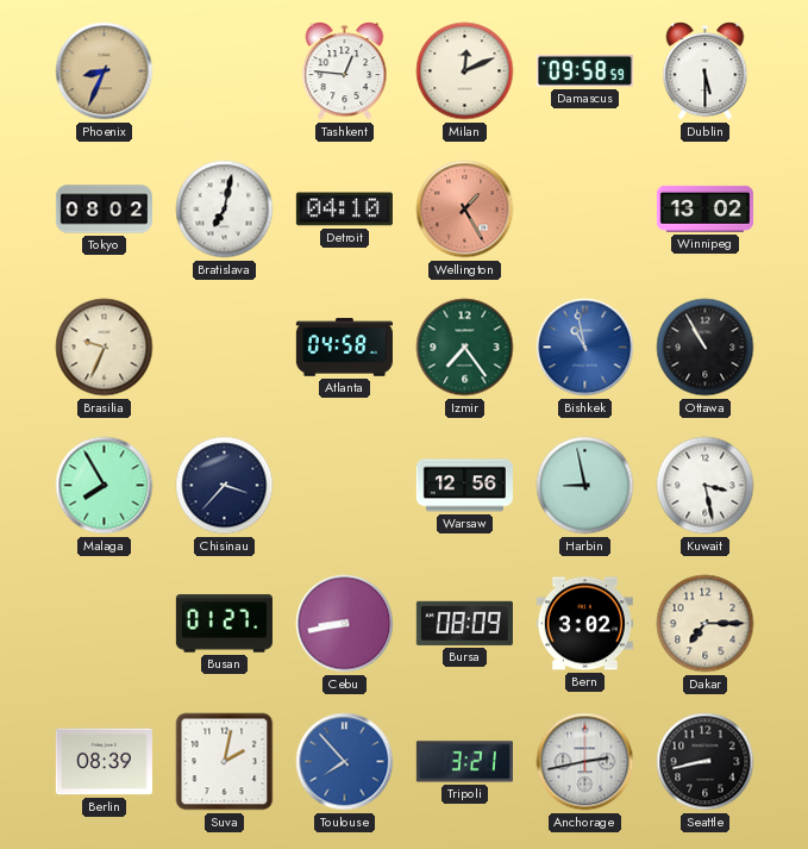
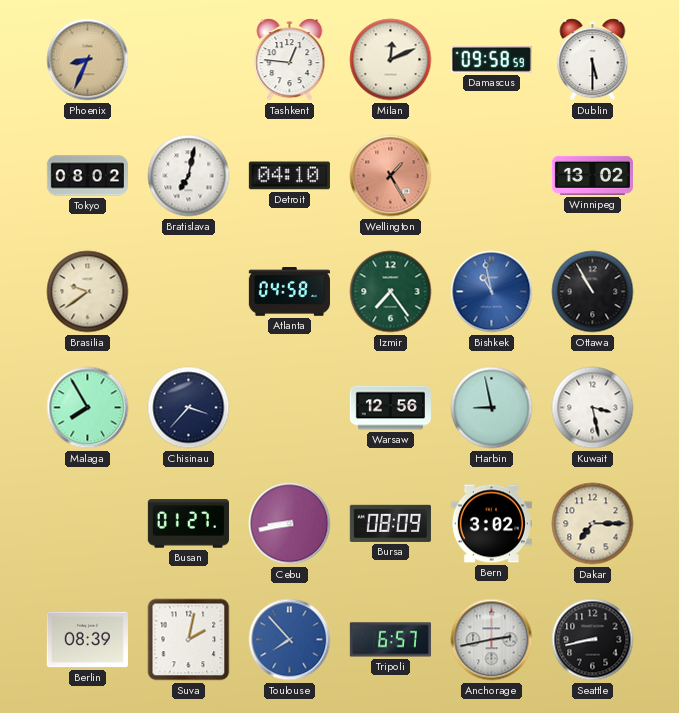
Brasilia: 9:34 -> 9:39
Tripoli: 3:21 -> 6:57
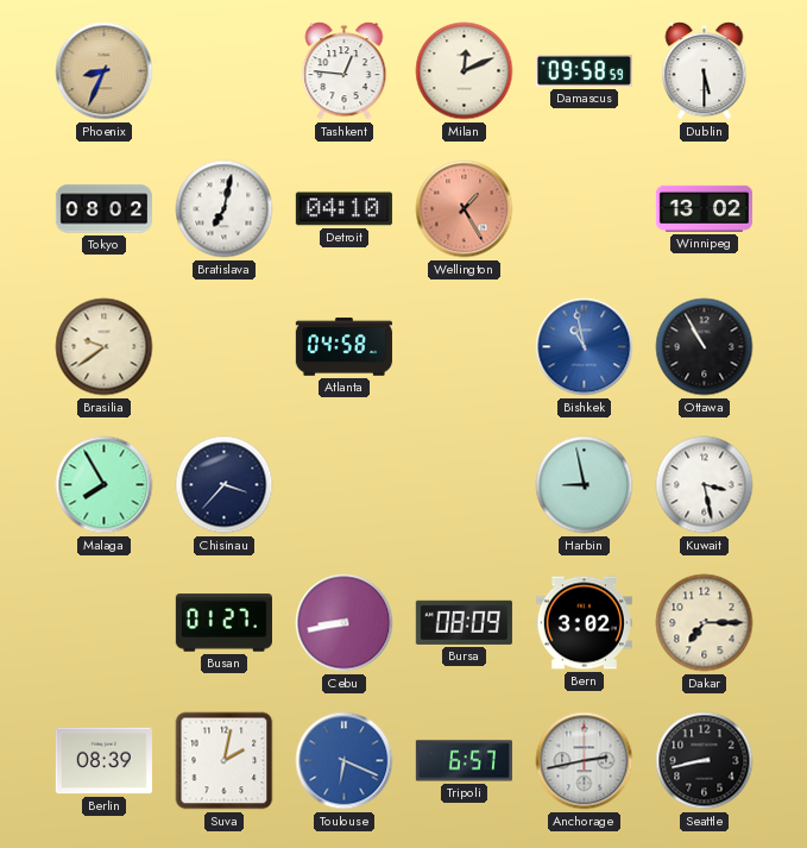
Izmir: 7:24 -> none
Warsaw: 12:56 -> none
Toulouse: 7:53 -> 6:19
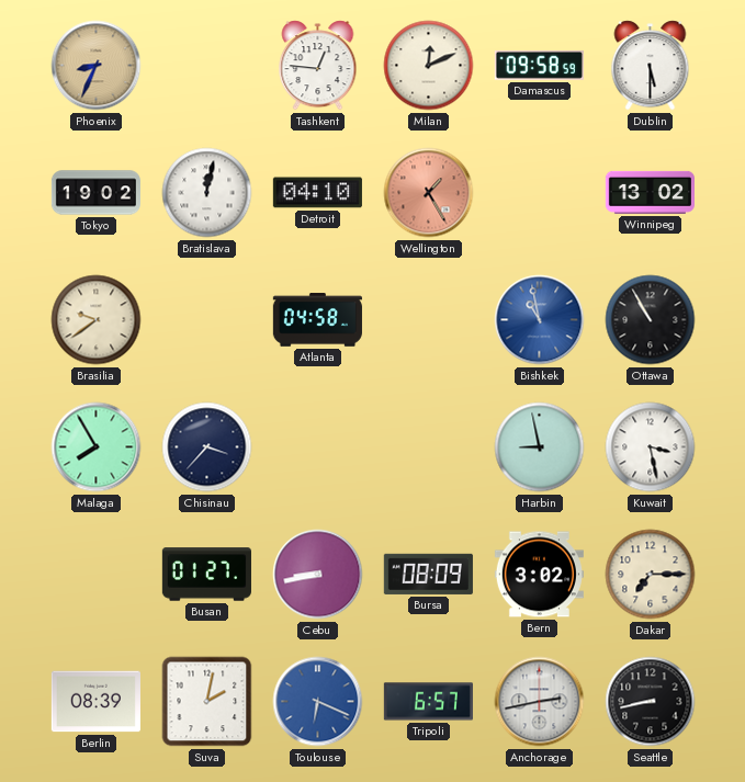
Tokyo: 08:02 -> 19:02
Bratislava: 7:02 -> 12:02
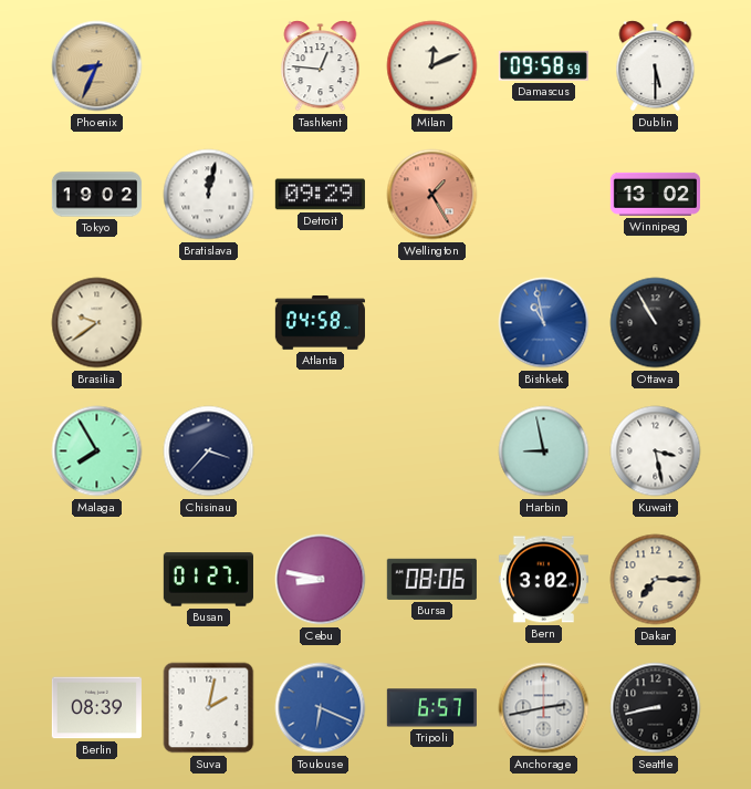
Detroit: 04:10 -> 09:29
Cebu: 8:43 -> 8:47
Bursa: 08:09 -> 08:06
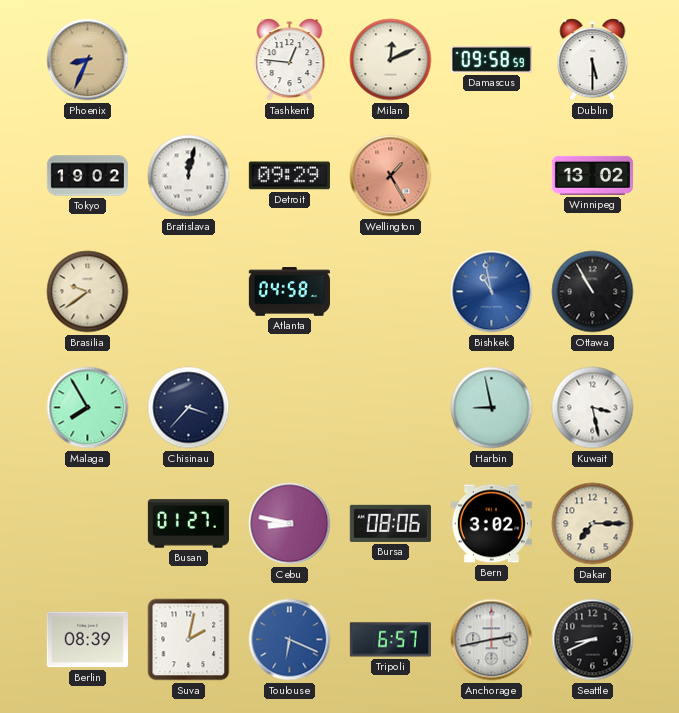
Seattle: 8:43 -> 8:41
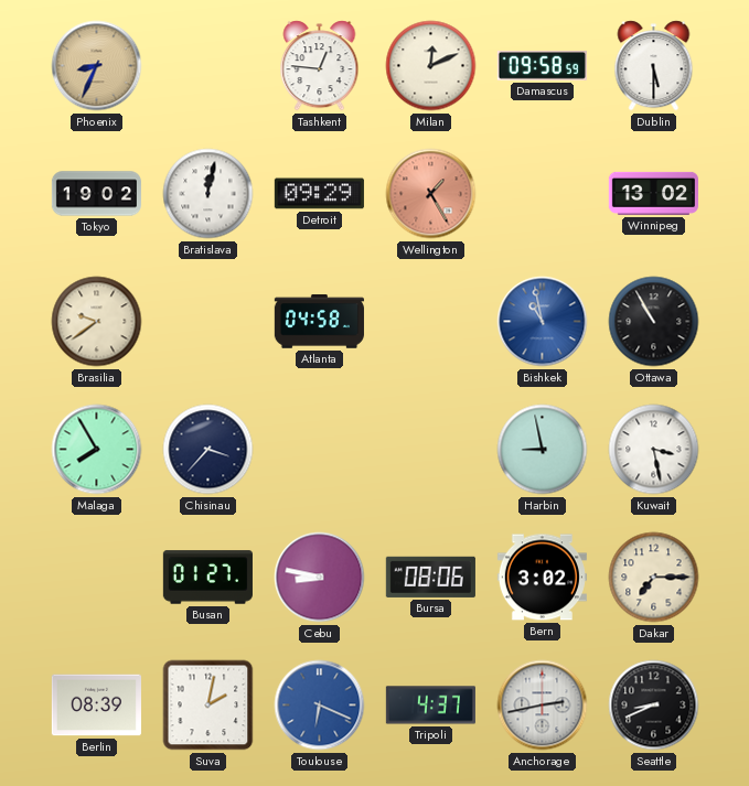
Tripoli: 6:57 -> 4:37
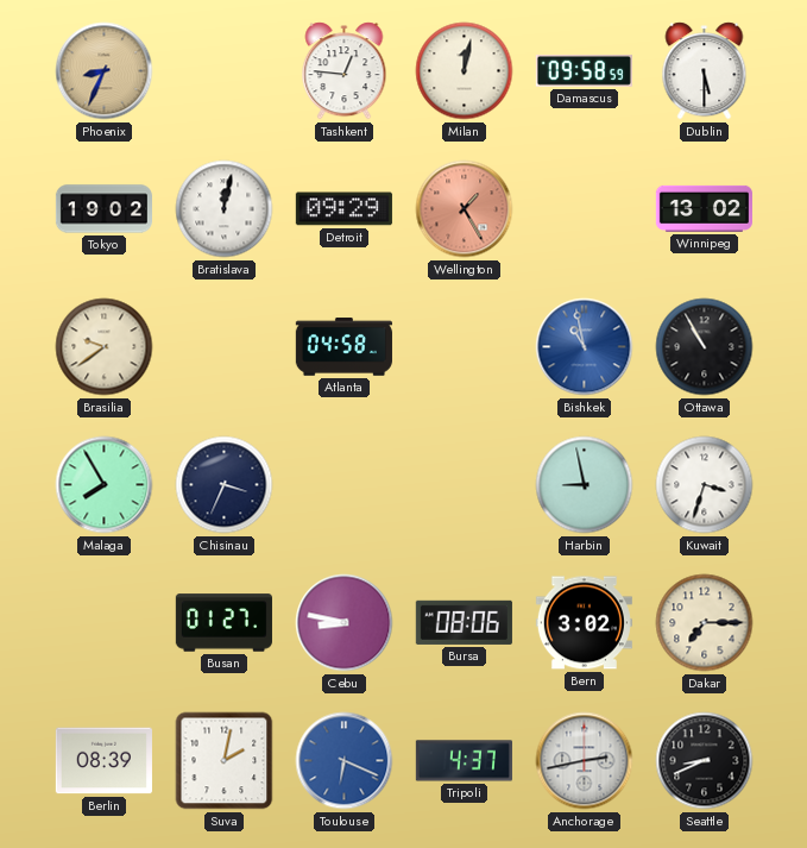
Milan: 12:11 -> 12:02
Chisinau: 3:37 -> 3:34
Kuwait: 3:28 -> 3:33
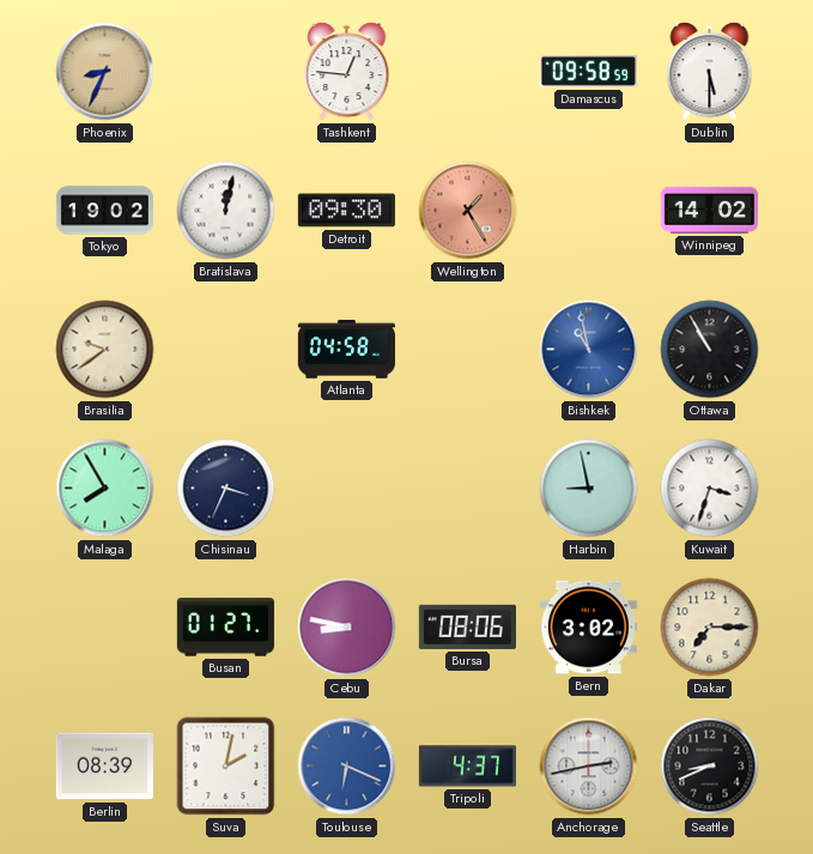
Milan: 12:02 -> none
Detroit: 09:29 -> 09:30
Winnipeg: 13:02 -> 14:02
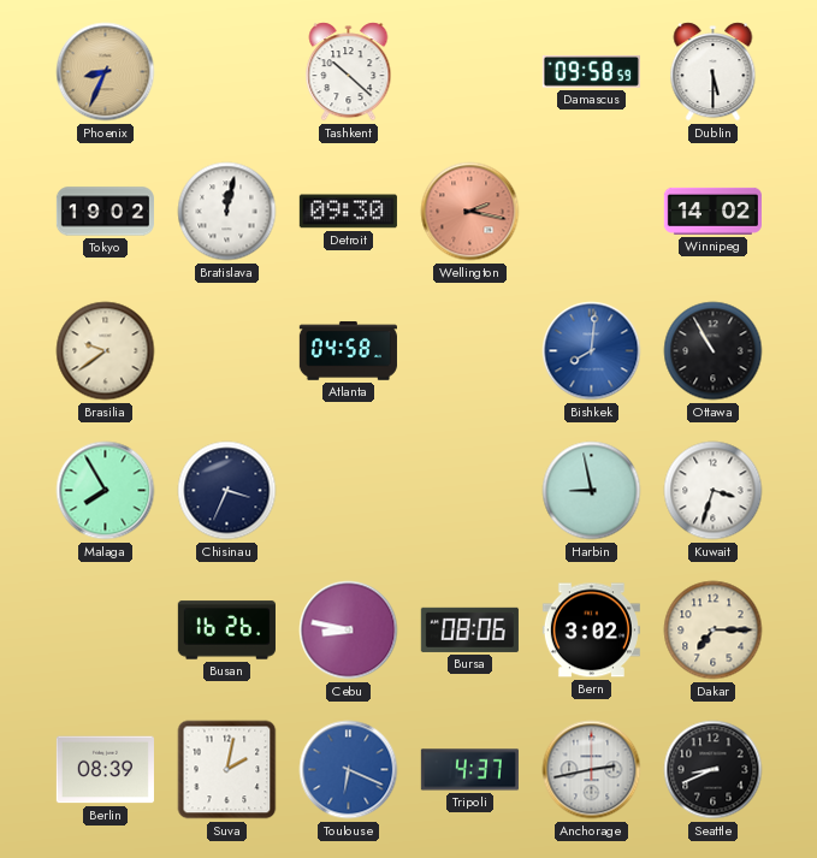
Tashkent: 12:46 -> 10:22
Wellington: 1:25 -> 2:17
Bishkek: 10:58 -> 8:01
Busan: 01:27 -> 16:26
